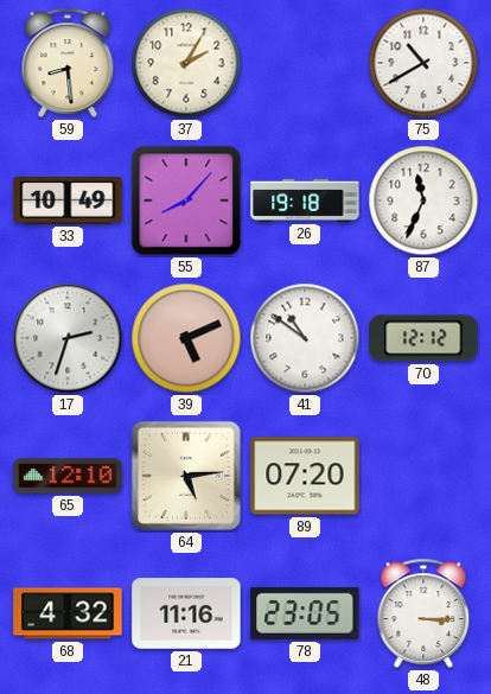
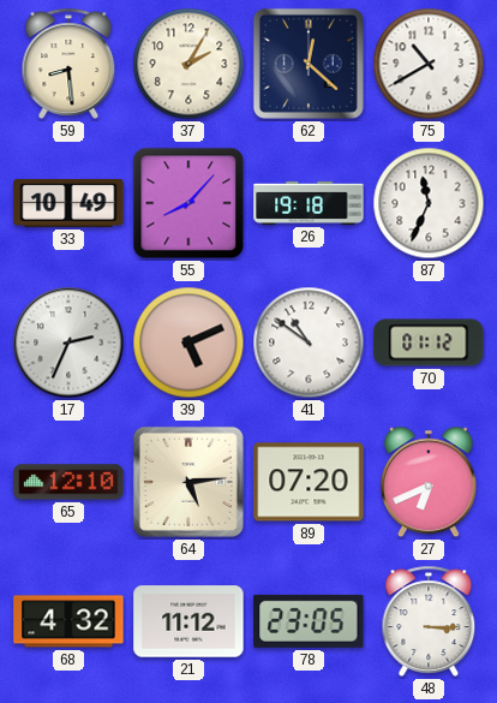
62: none -> 12:22
17: 2:33 -> 2:34
70: 12:12 -> 01:12
27: none -> 6:41
21: 11:16 -> 11:12
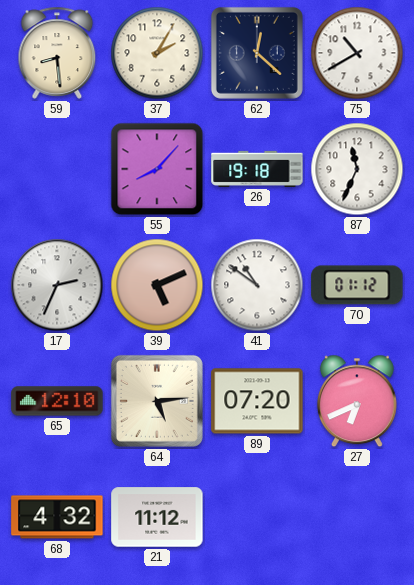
33: 10:49 -> none
78: 23:05 -> none
48: 3:15 -> none
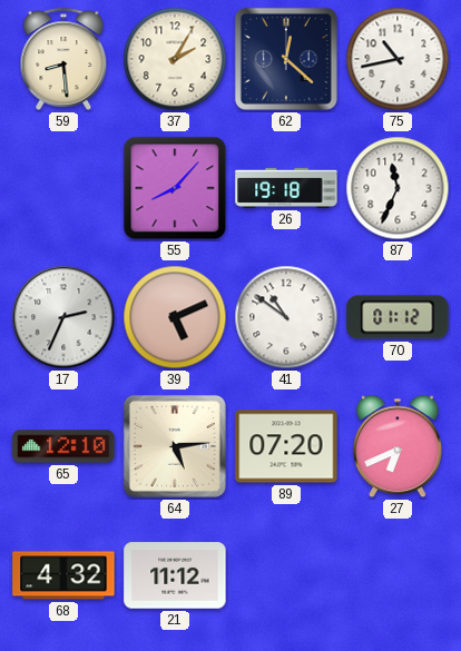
75: 10:40 -> 10:43
